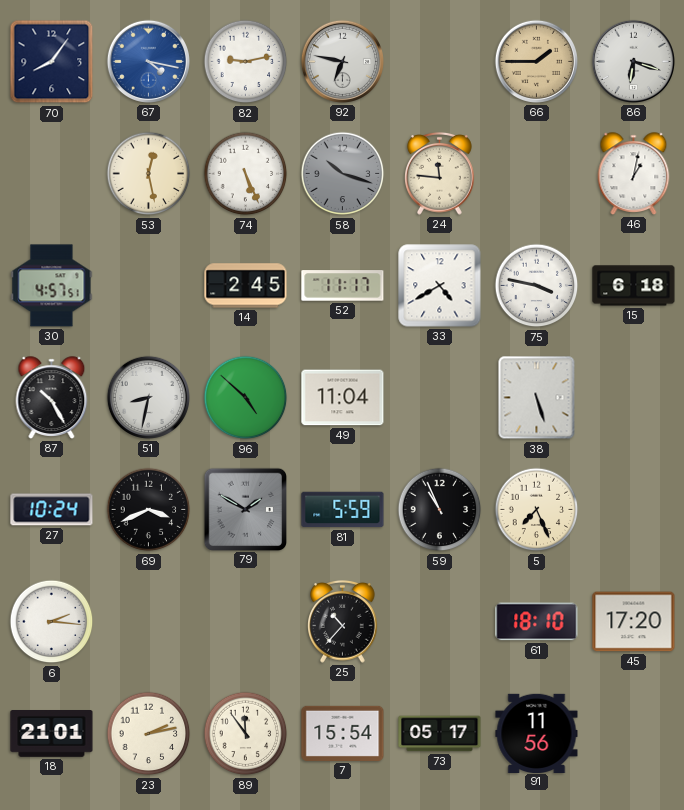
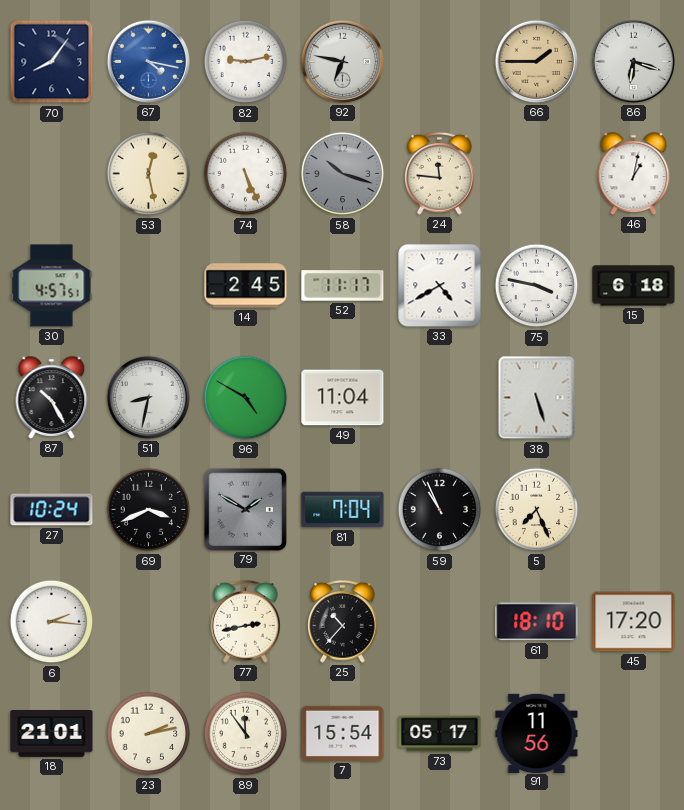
96: 4:52 -> 4:50
81: 5:59 -> 7:04
77: none -> 2:43
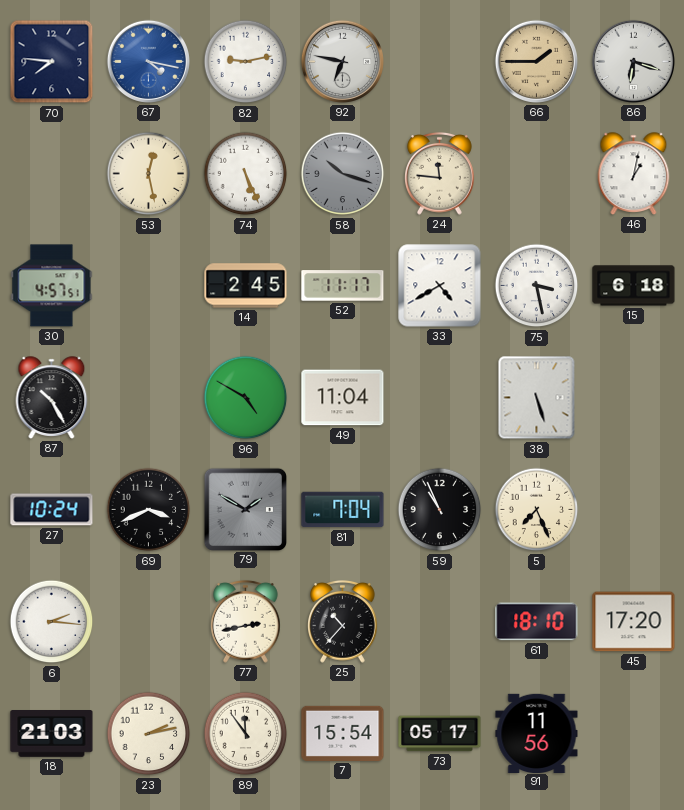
70: 8:06 -> 7:46
75: 3:47 -> 3:28
51: 8:32 -> none
18: 21:01 -> 21:03
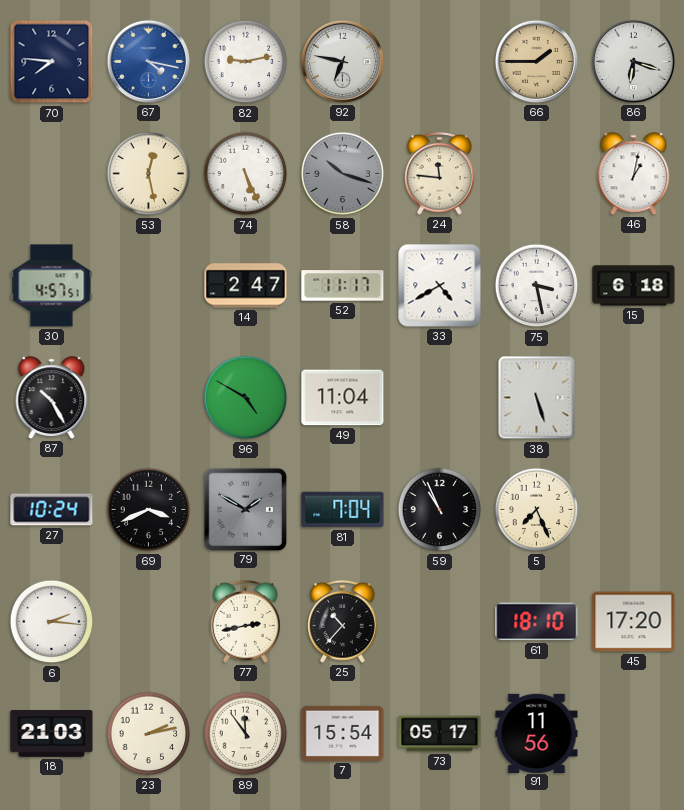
14: 2:45 -> 2:47
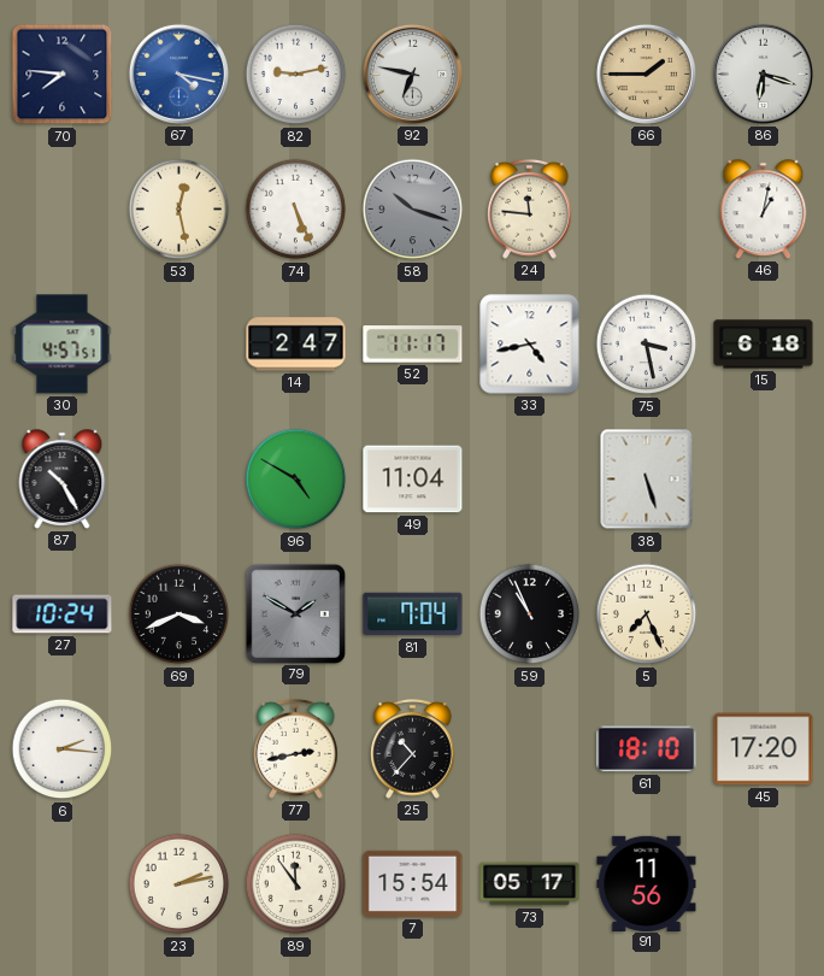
33: 4:40 -> 4:43
18: 21:03 -> none
